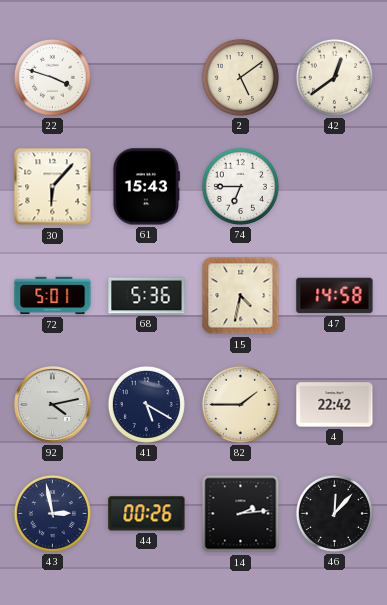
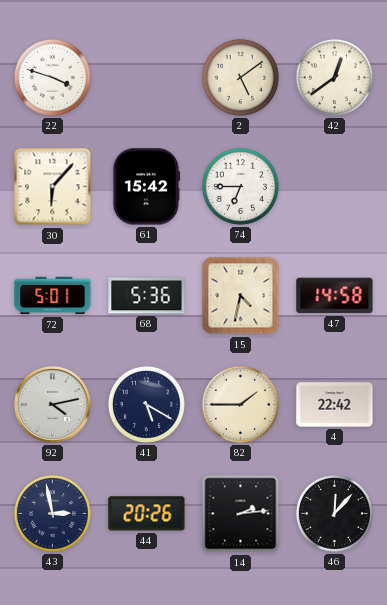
61: 15:43 -> 15:42
44: 00:26 -> 20:26
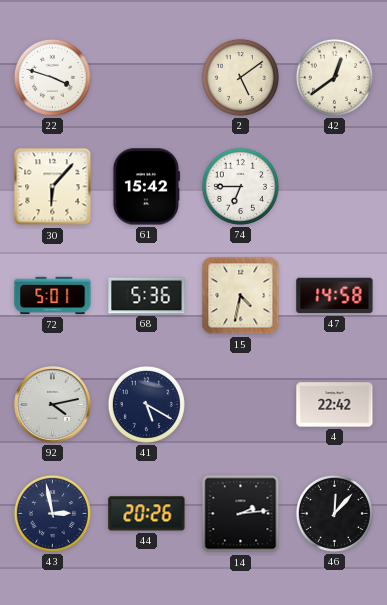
82: 1:45 -> none
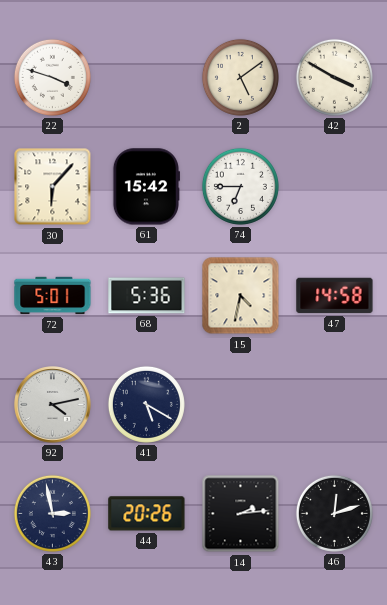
42: 12:39 -> 3:50
4: 22:42 -> none
46: 12:07 -> 12:12
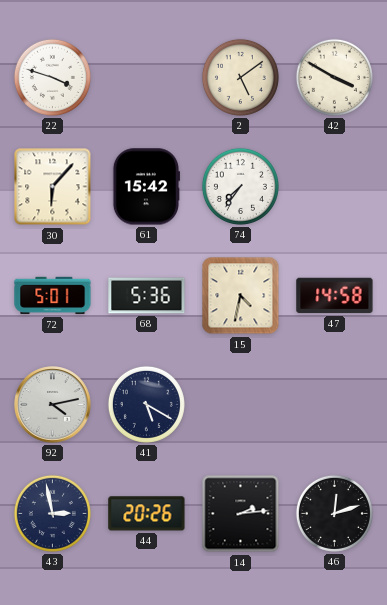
74: 6:45 -> 7:36
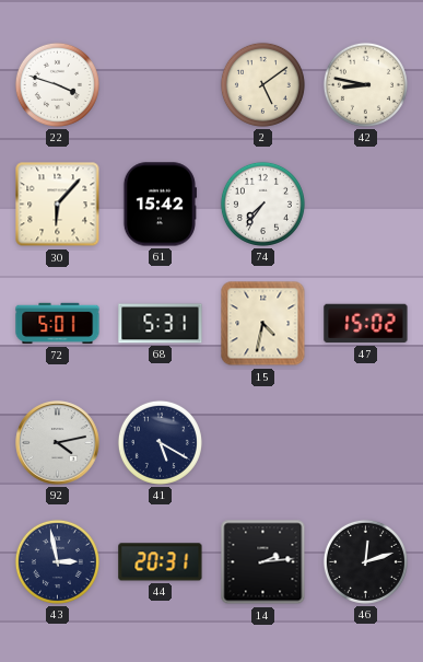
42: 3:50 -> 8:47
68: 5:36 -> 5:31
47: 14:58 -> 15:02
44: 20:26 -> 20:31
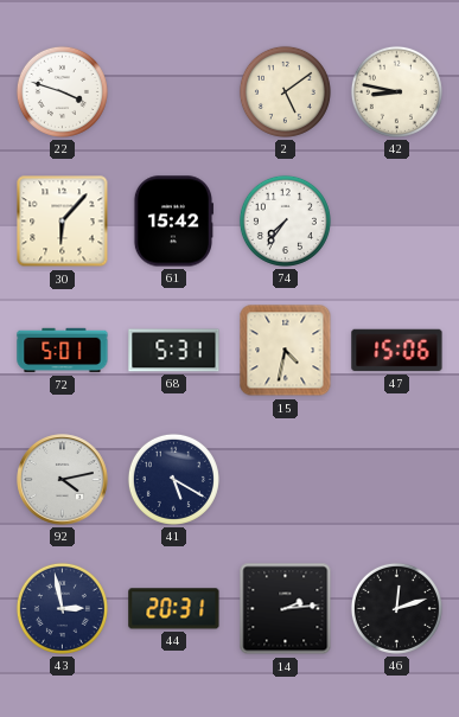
47: 15:02 -> 15:06
